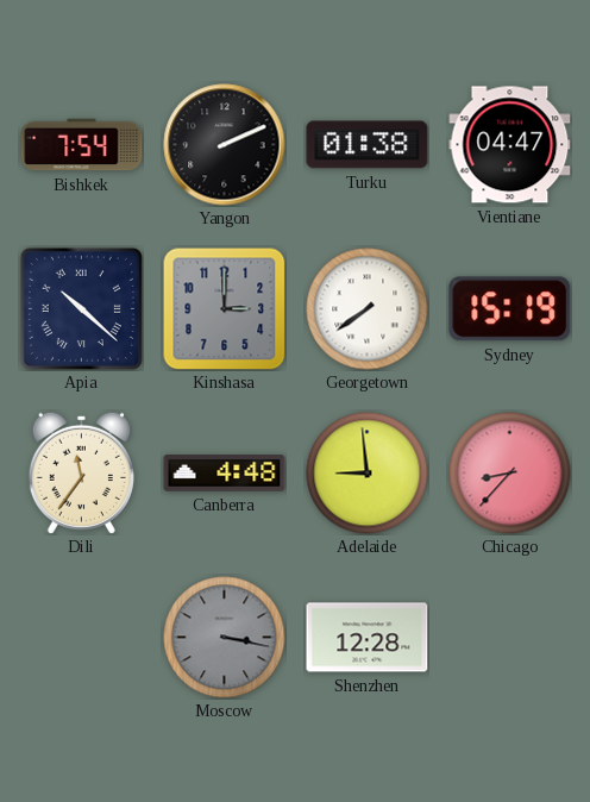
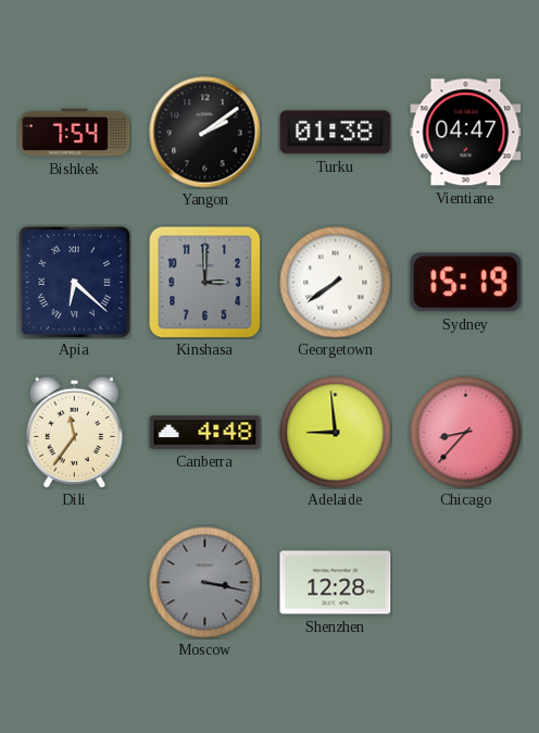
Yangon: 2:11 -> 2:09
Apia: 10:22 -> 6:22
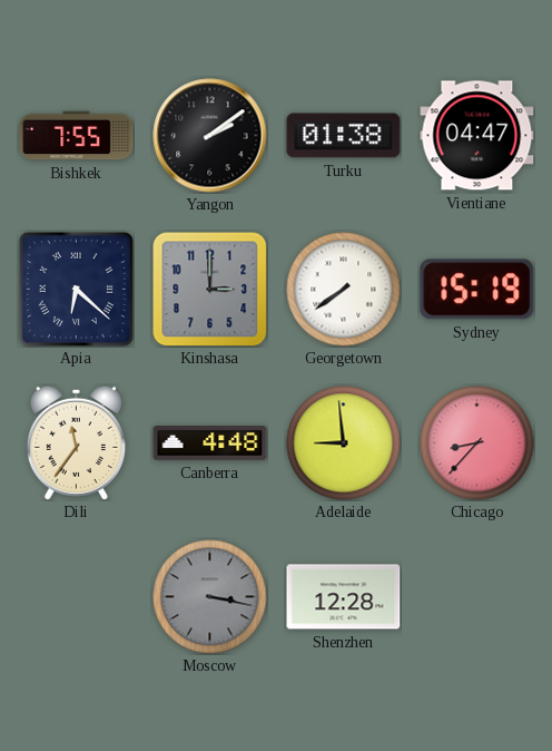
Bishkek: 7:54 -> 7:55
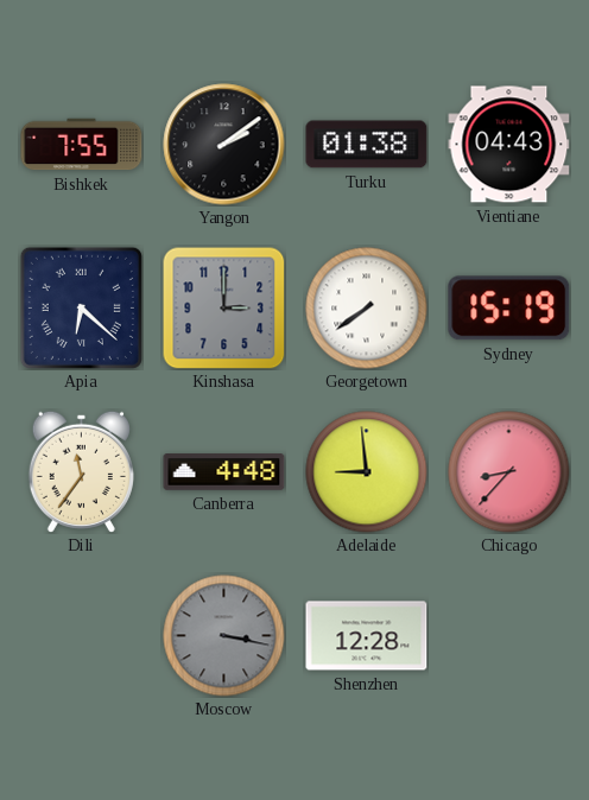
Vientiane: 04:47 -> 04:43
